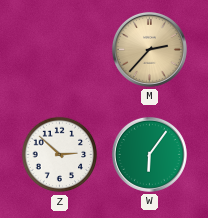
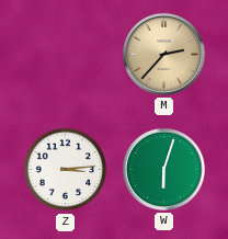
Z: 2:52 -> 3:14
W: 6:06 -> 6:03
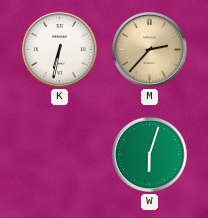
K: none -> 6:32
Z: 3:14 -> none
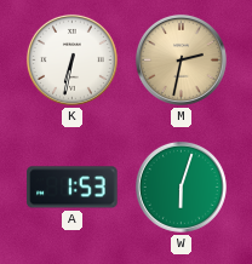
M: 2:37 -> 2:32
A: none -> 1:53
